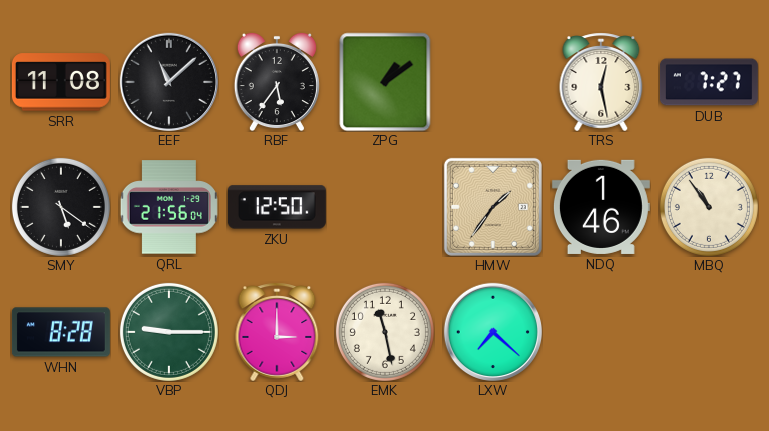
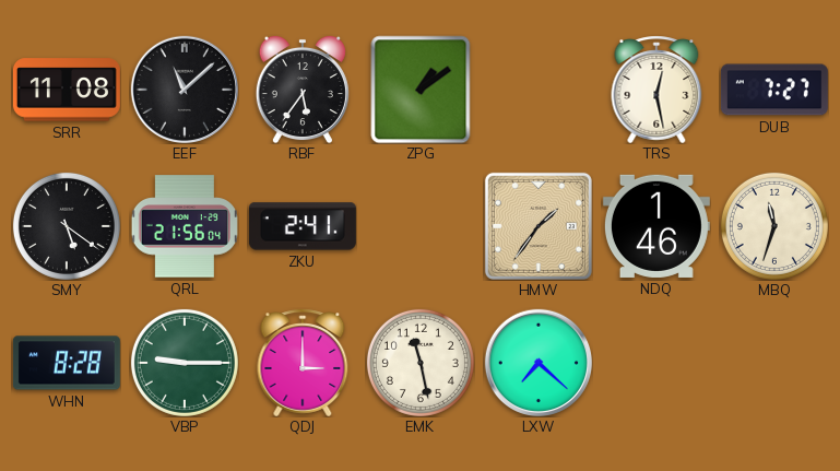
ZKU: 12:50 -> 2:41
MBQ: 10:54 -> 11:33
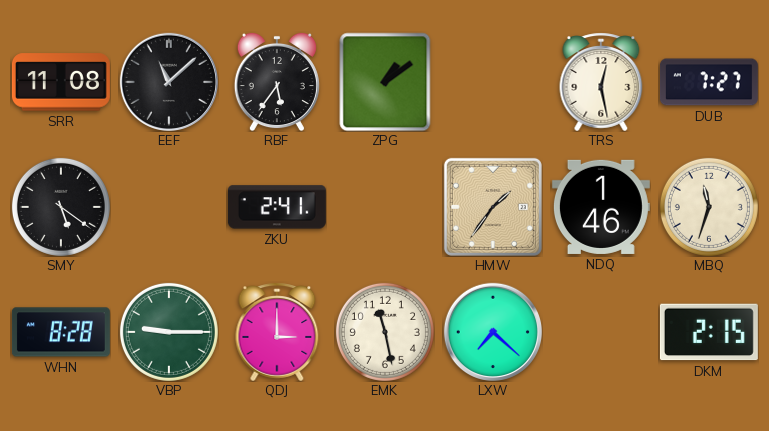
QRL: 21:56 -> none
DKM: none -> 2:15
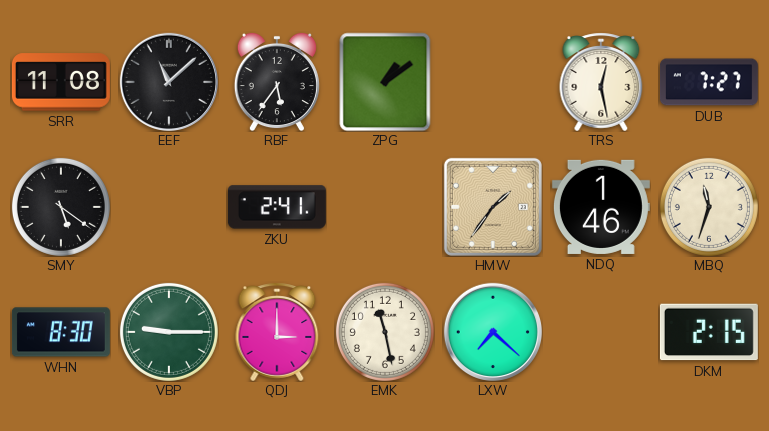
WHN: 8:28 -> 8:30
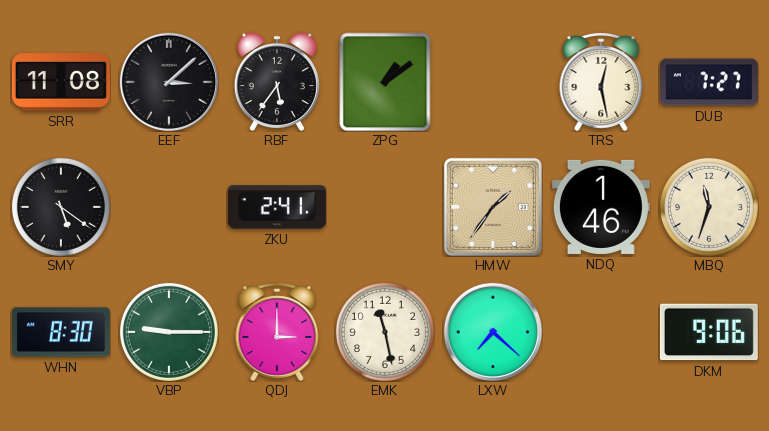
EEF: 11:08 -> 3:08
DKM: 2:15 -> 9:06
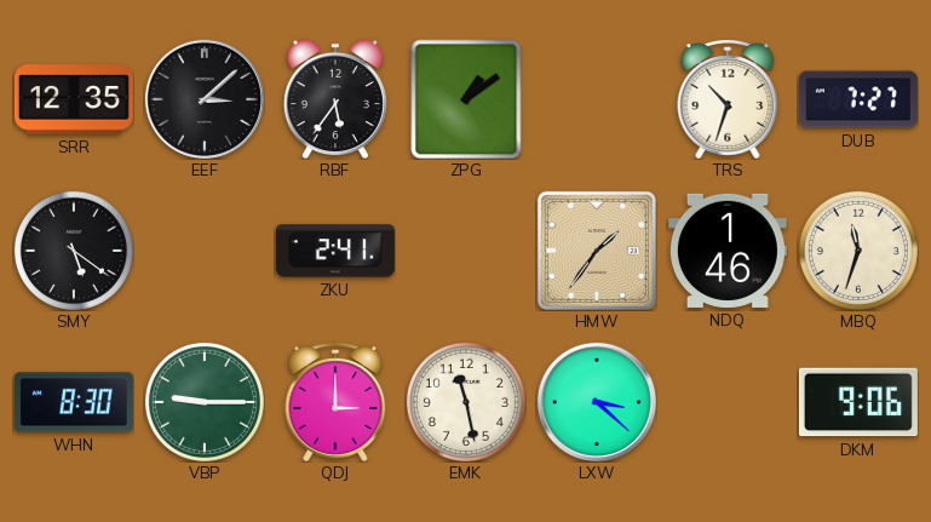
SRR: 11:08 -> 12:35
TRS: 12:28 -> 10:33
LXW: 7:22 -> 3:22
